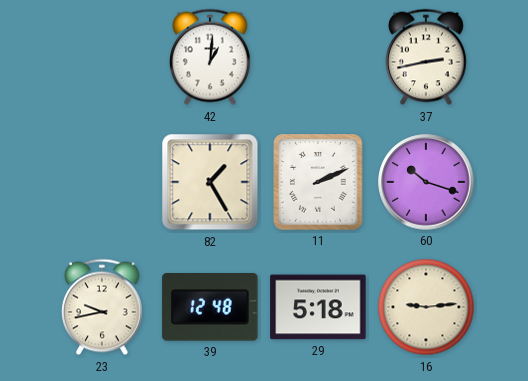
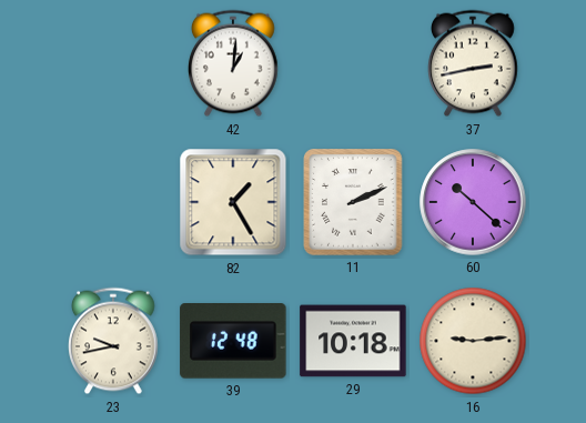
60: 10:18 -> 10:22
29: 5:18 -> 10:18
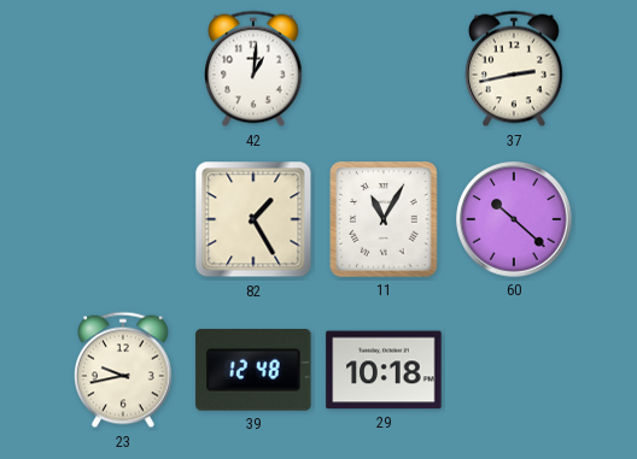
11: 2:11 -> 11:05
16: 9:14 -> none
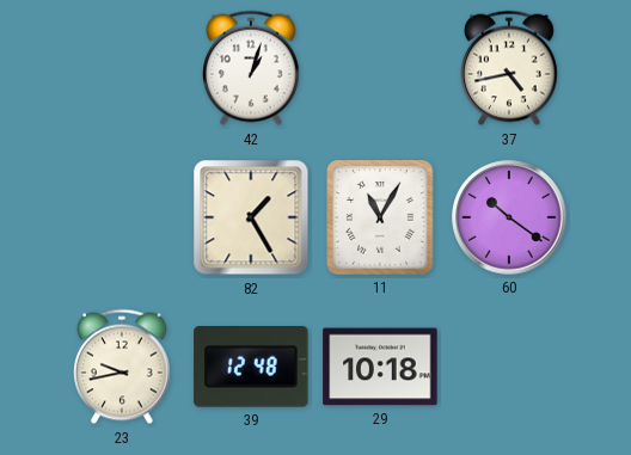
42: 1:01 -> 1:03
37: 2:43 -> 4:43
60: 10:22 -> 10:21
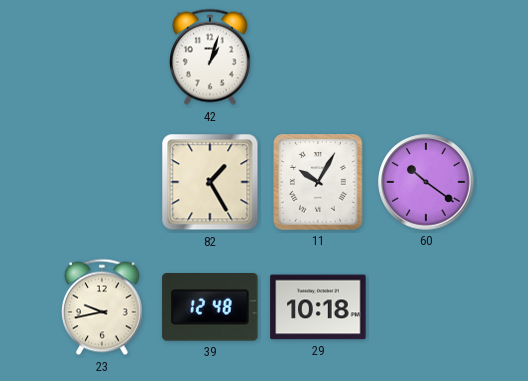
37: 4:43 -> none
11: 11:05 -> 10:05
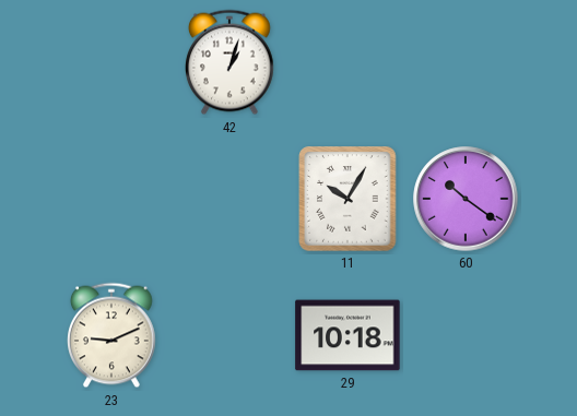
82: 1:25 -> none
23: 9:43 -> 9:11
39: 12:48 -> none
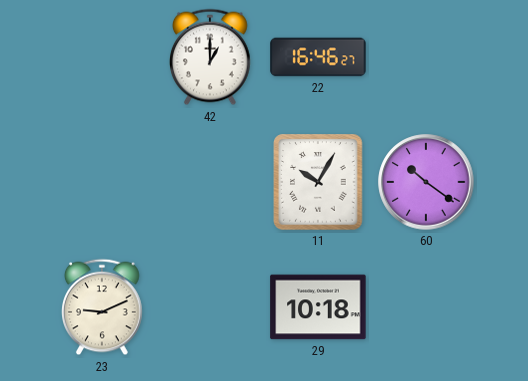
42: 1:03 -> 1:00
22: none -> 16:46
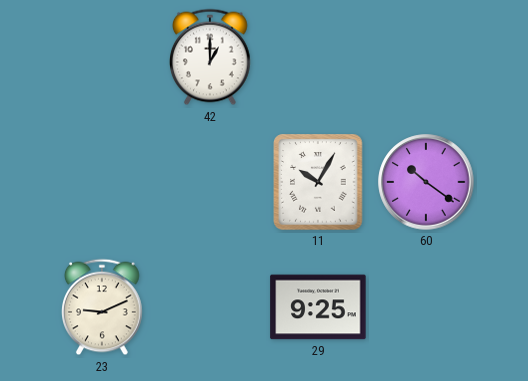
22: 16:46 -> none
29: 10:18 -> 9:25
